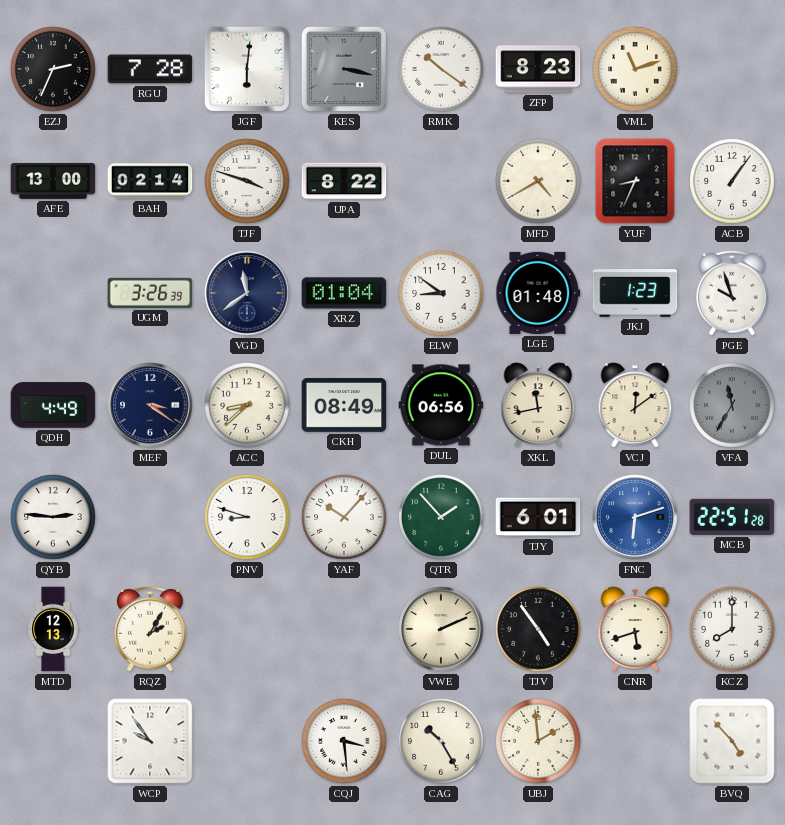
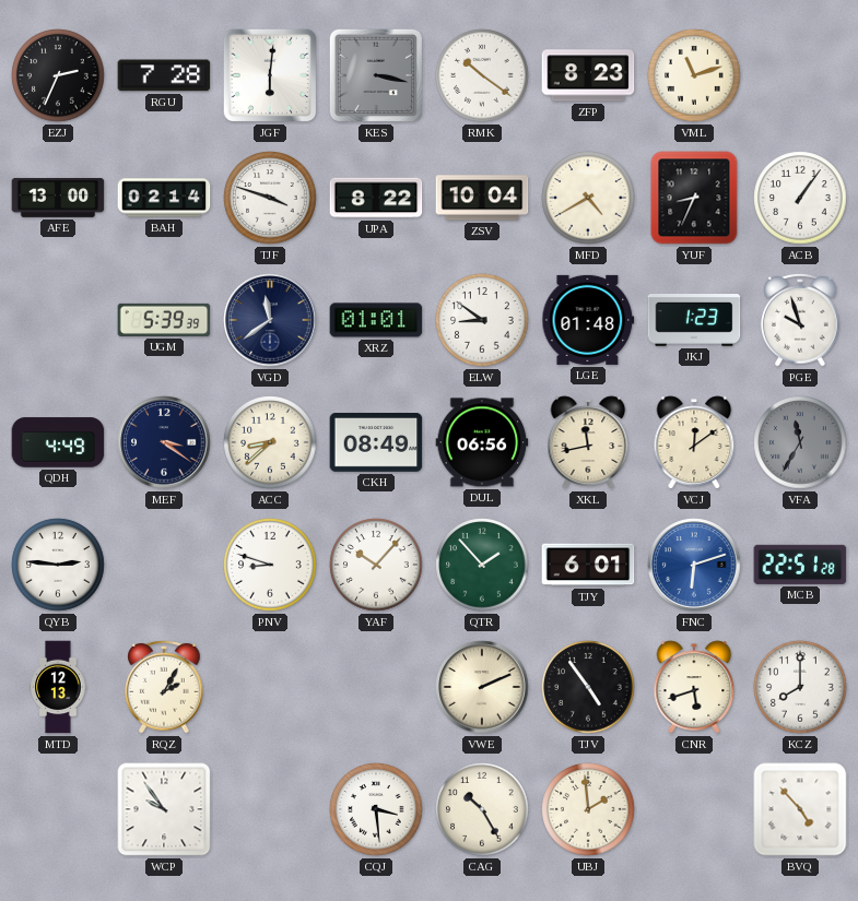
ZSV: none -> 10:04
UGM: 3:26 -> 5:39
XRZ: 01:04 -> 01:01
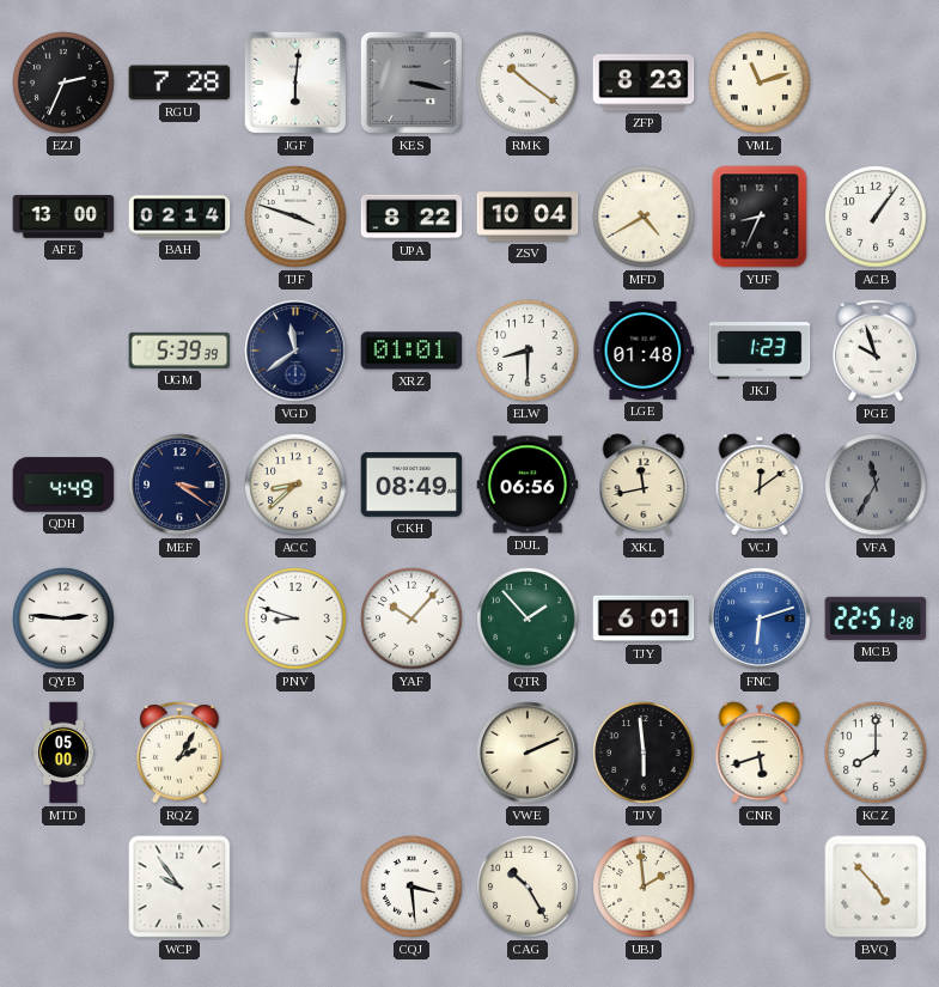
ELW: 8:51 -> 8:30
MTD: 12:13 -> 05:00
TJV: 4:54 -> 5:59
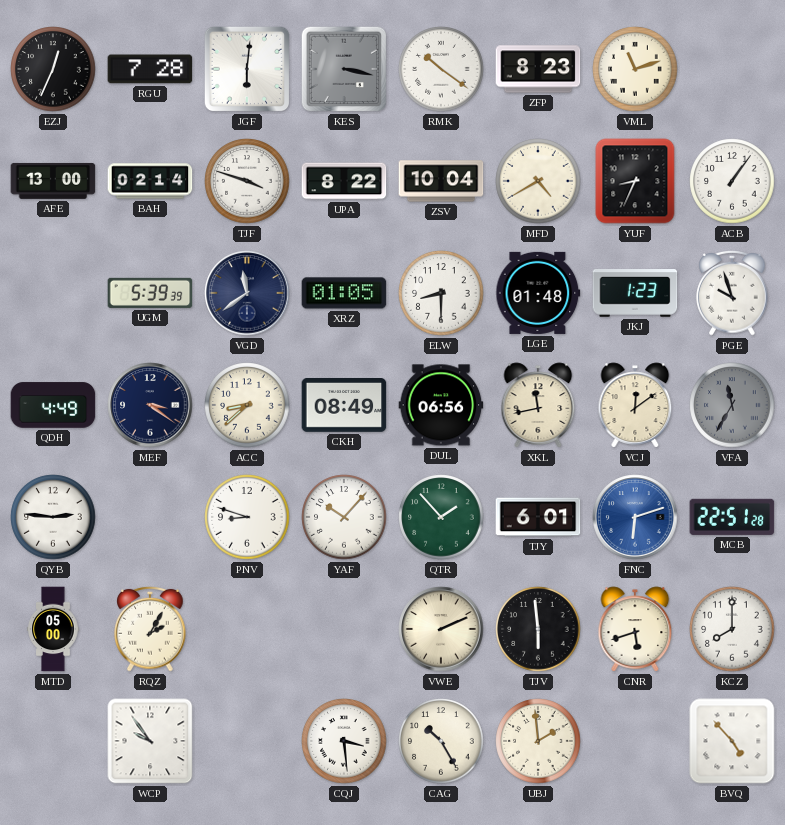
EZJ: 2:34 -> 12:34
XRZ: 01:01 -> 01:05
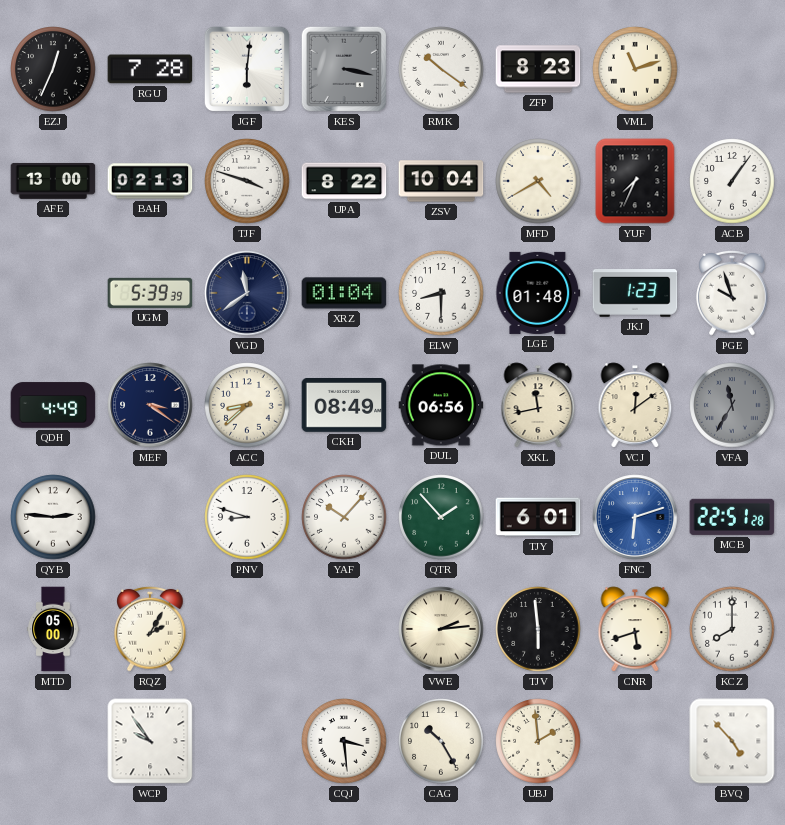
BAH: 02:14 -> 02:13
YUF: 8:34 -> 7:34
XRZ: 01:05 -> 01:04
VWE: 2:11 -> 2:14
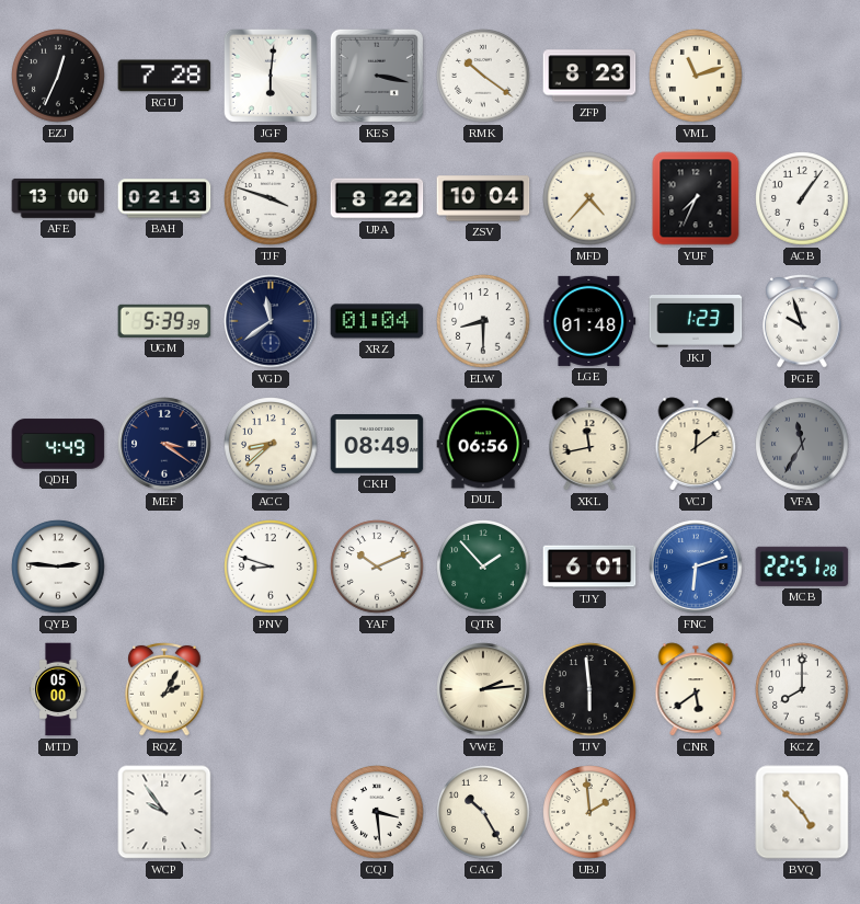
MFD: 4:40 -> 4:37
YAF: 10:07 -> 10:11
CNR: 5:42 -> 5:39
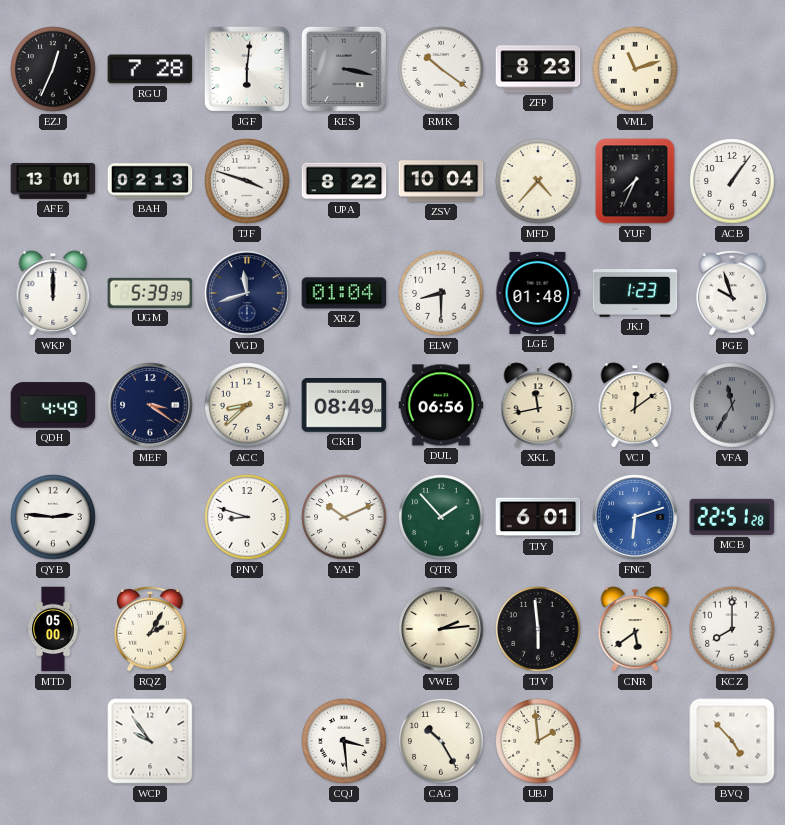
AFE: 13:00 -> 13:01
WKP: none -> 12:00
VGD: 11:39 -> 11:42
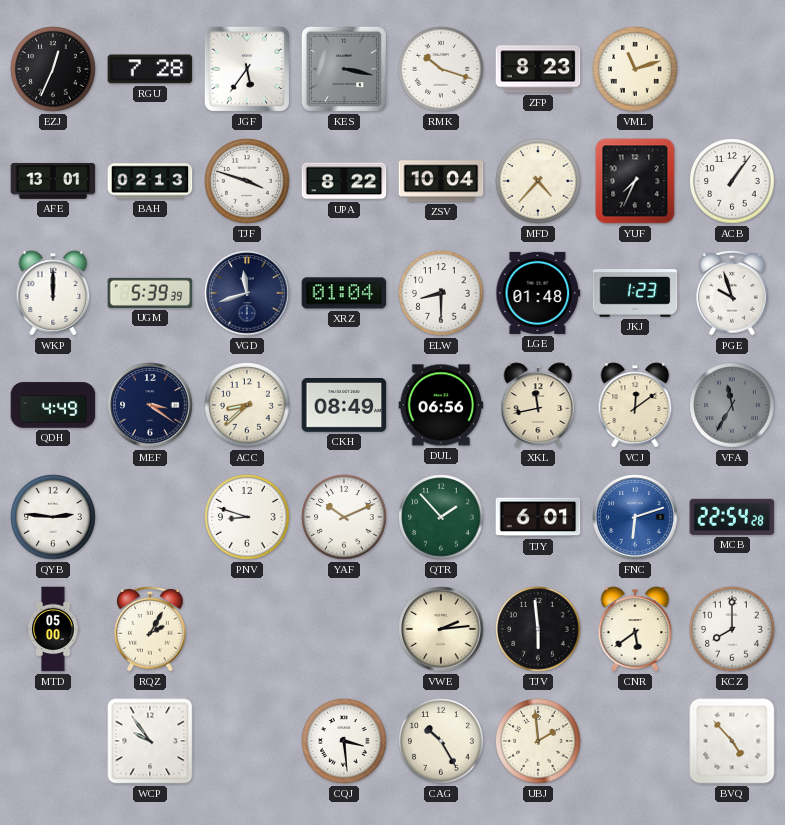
JGF: 6:01 -> 5:36
RMK: 10:21 -> 10:18
MCB: 22:51 -> 22:54
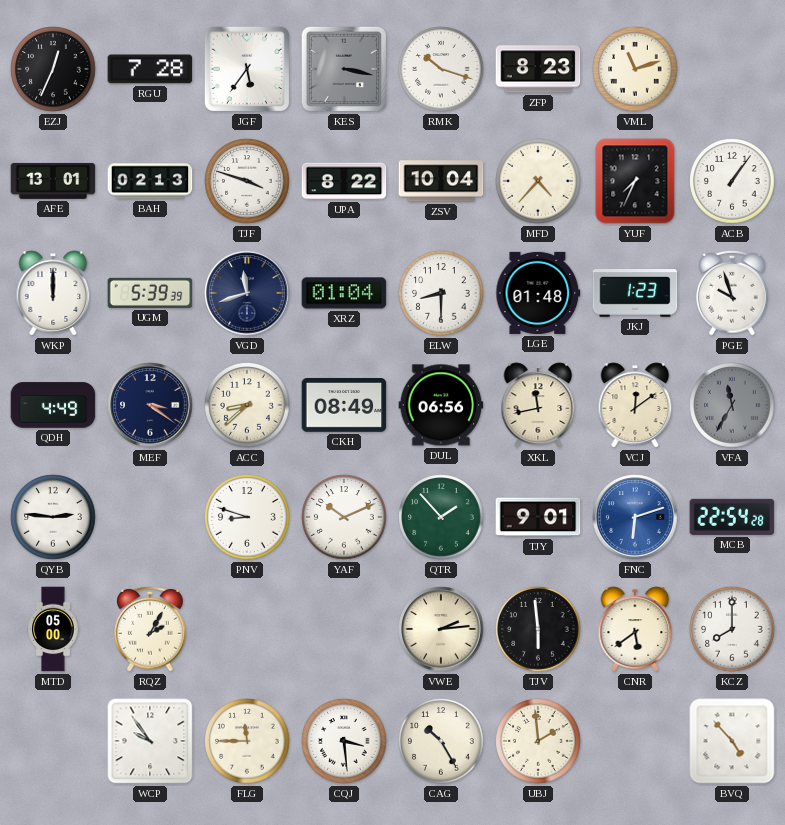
TJY: 6:01 -> 9:01
FLG: none -> 11:45
